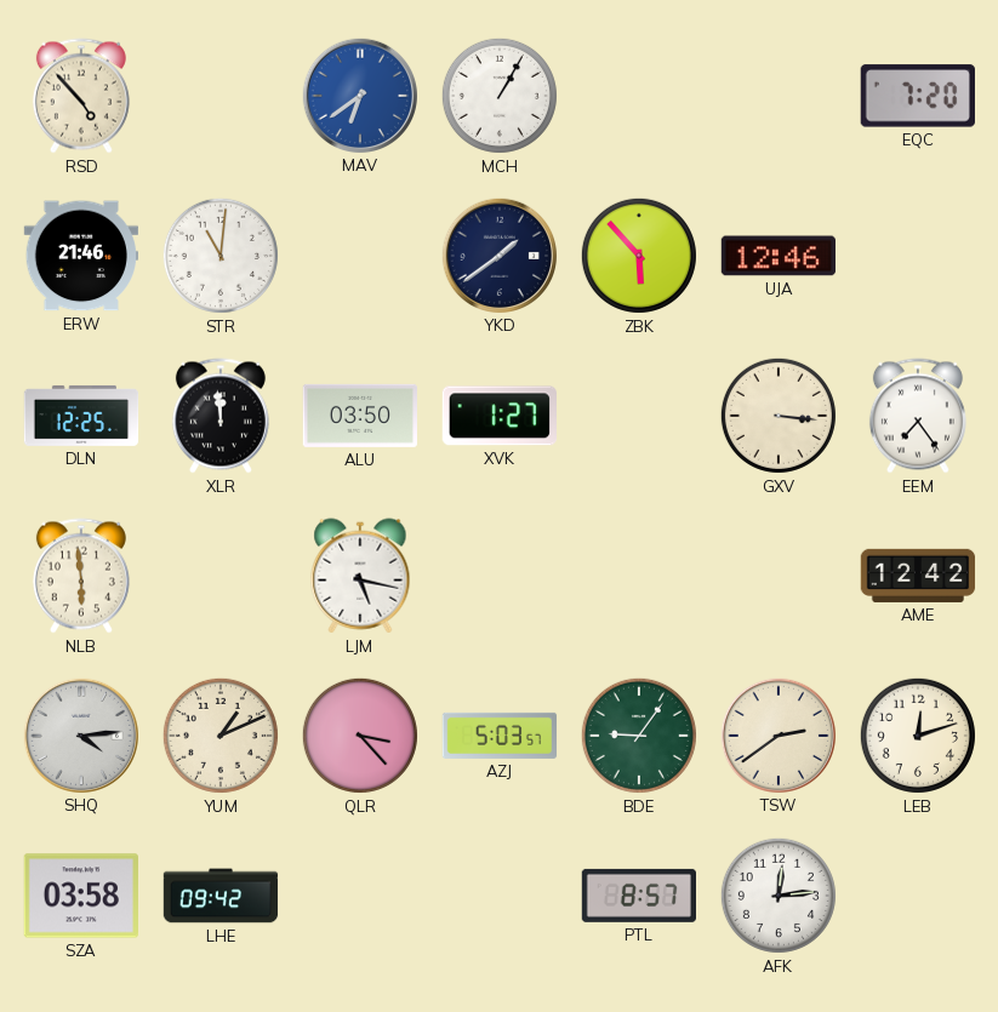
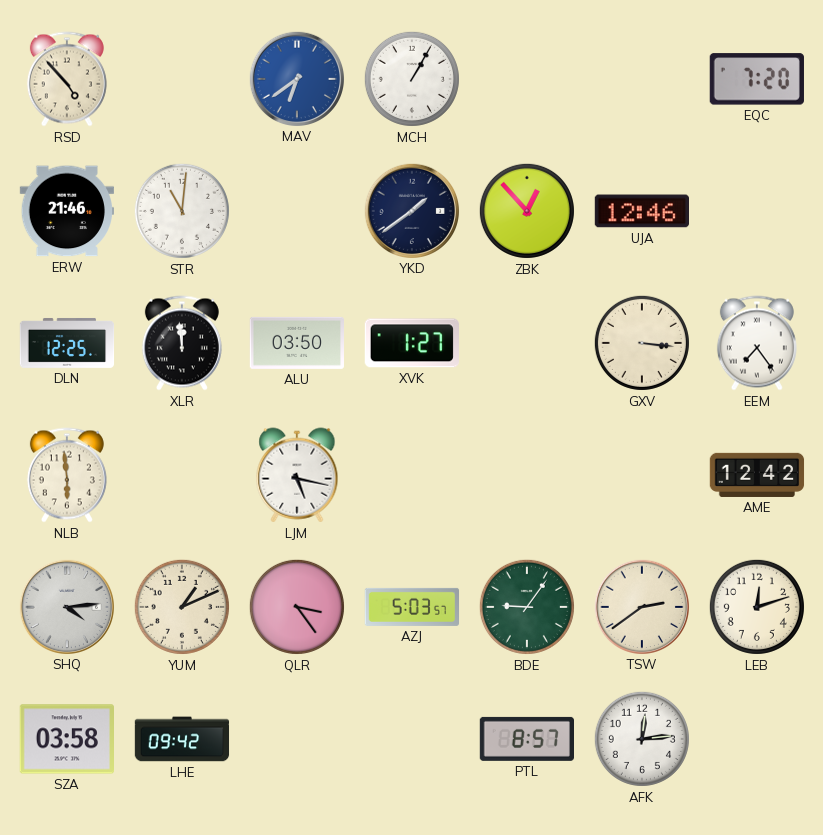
ZBK: 5:53 -> 12:53
QLR: 3:23 -> 3:24
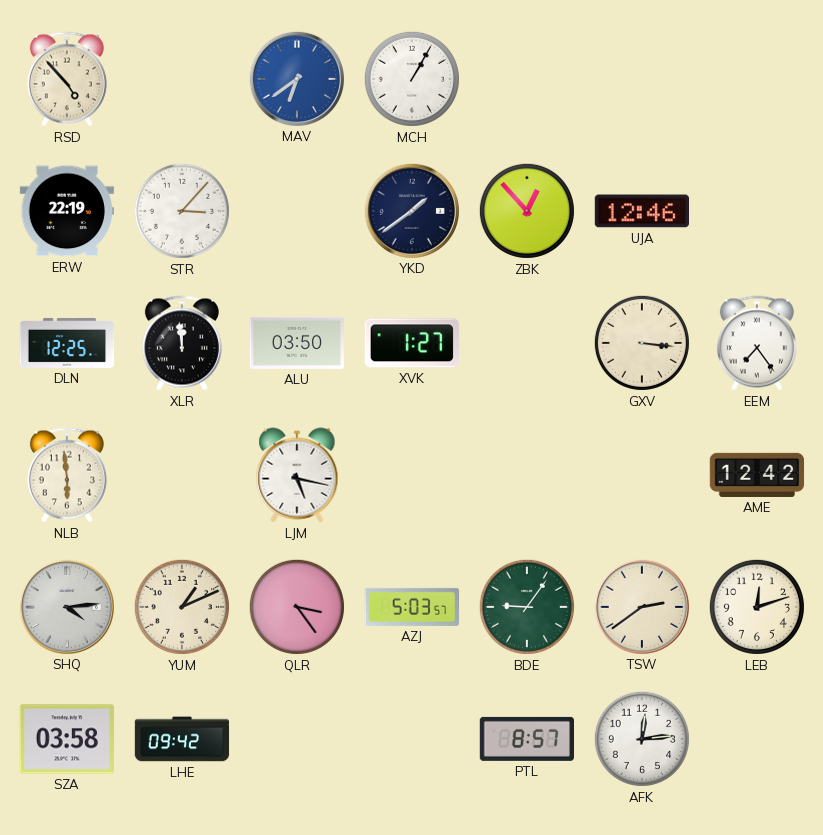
EQC: 7:20 -> none
ERW: 21:46 -> 22:19
STR: 11:01 -> 3:07
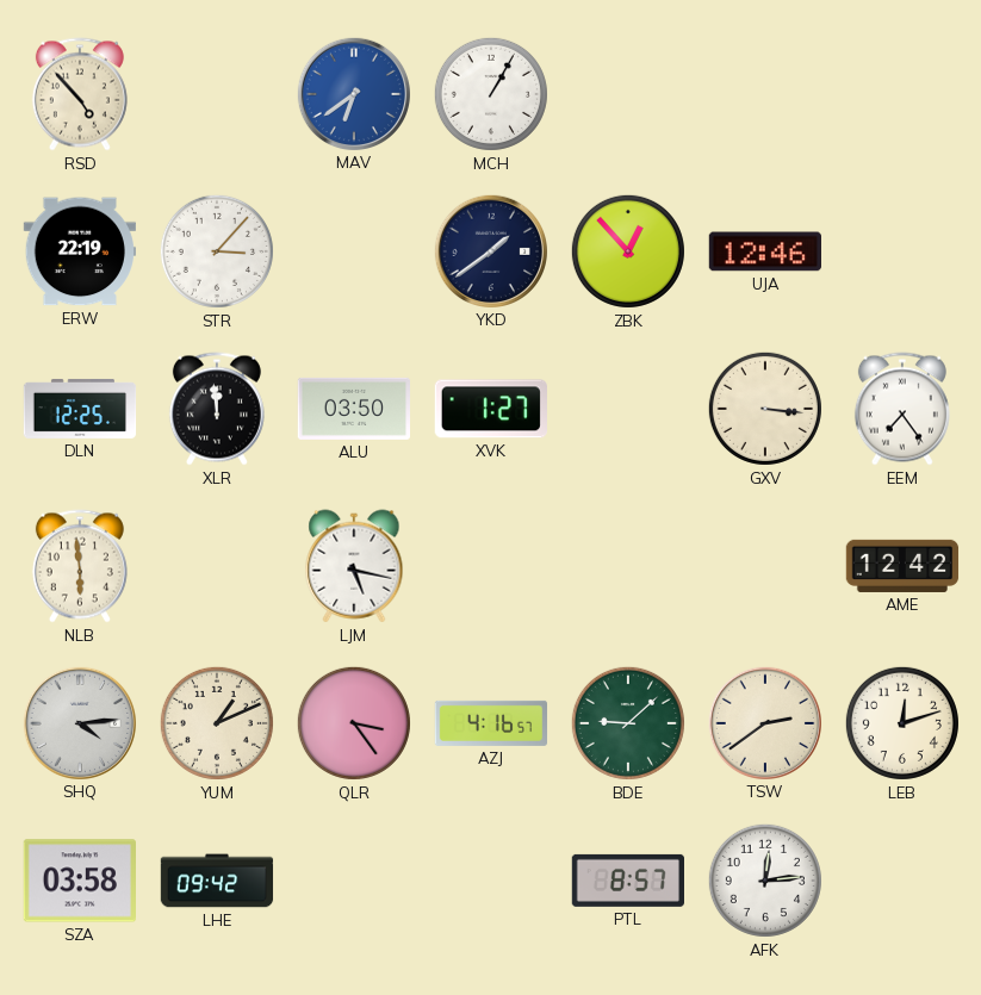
AZJ: 5:03 -> 4:16
BDE: 9:06 -> 9:08
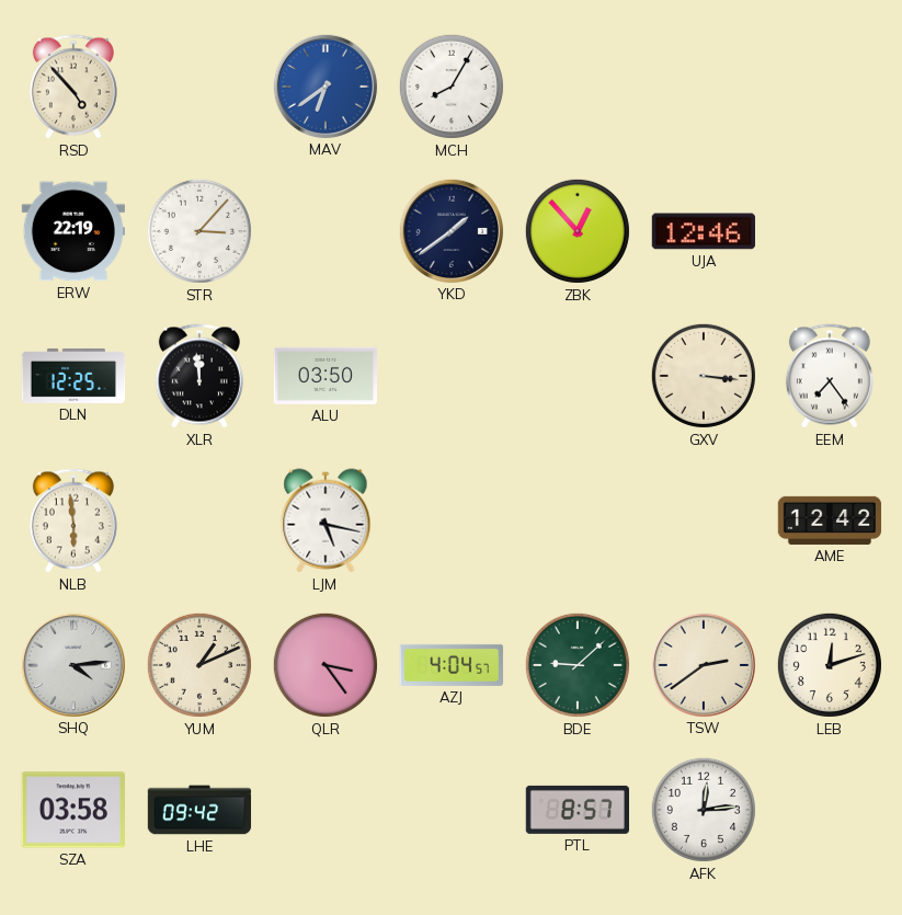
MCH: 1:05 -> 8:05
XVK: 1:27 -> none
AZJ: 4:16 -> 4:04
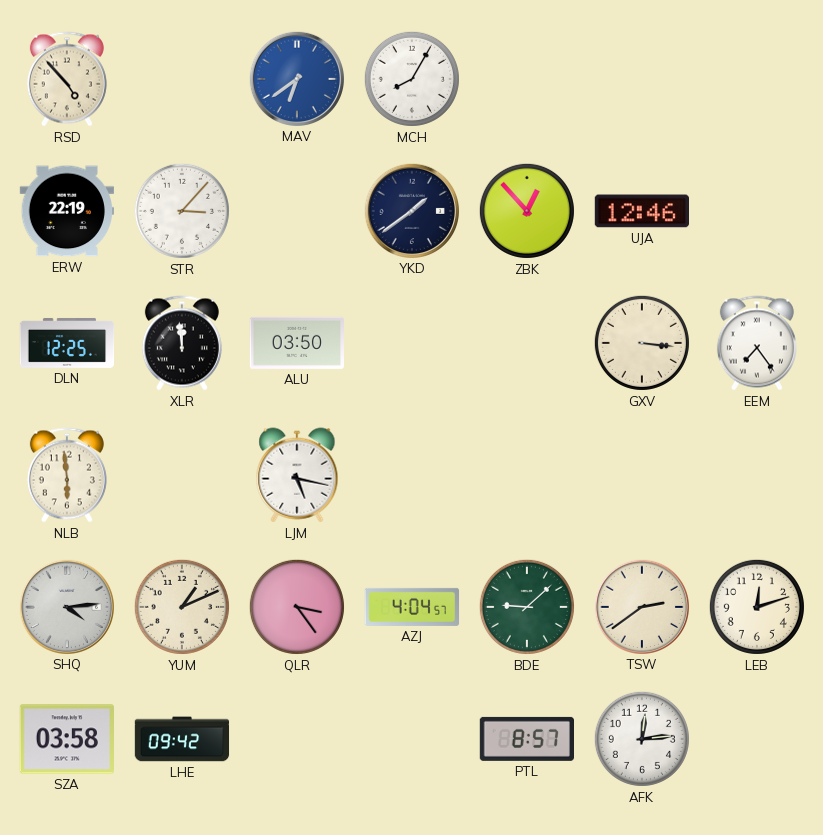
AME: 12:42 -> none
